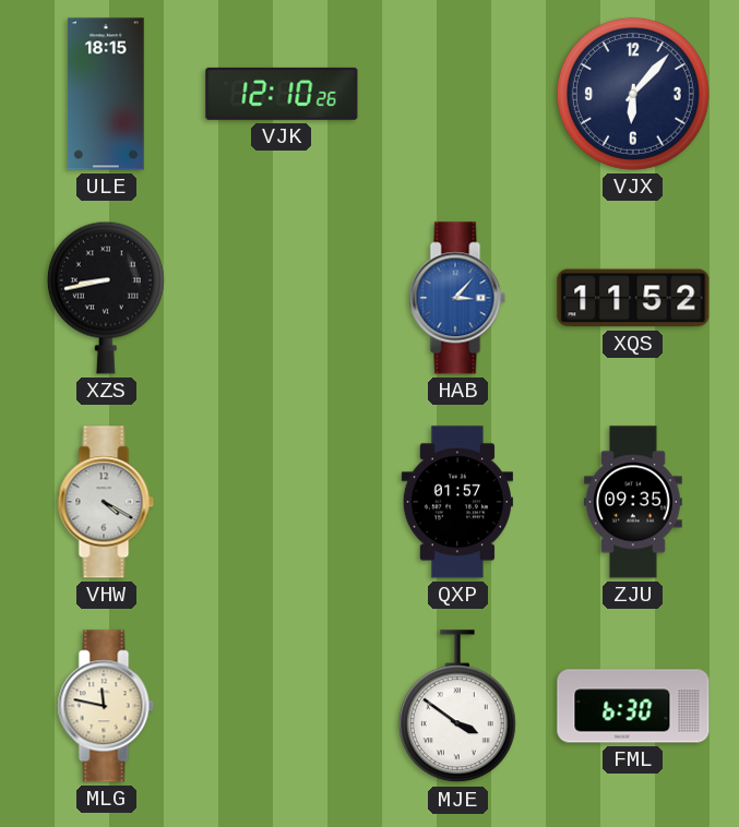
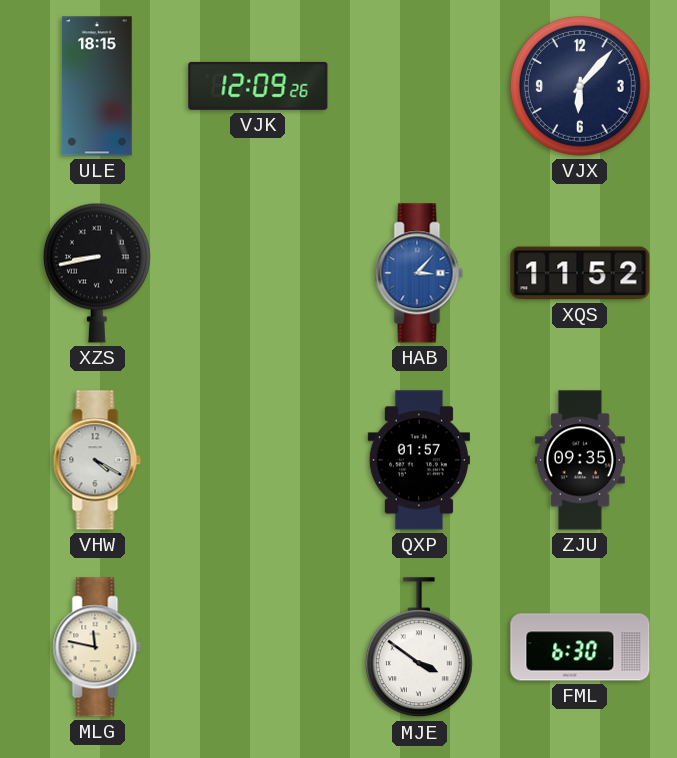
VJK: 12:10 -> 12:09
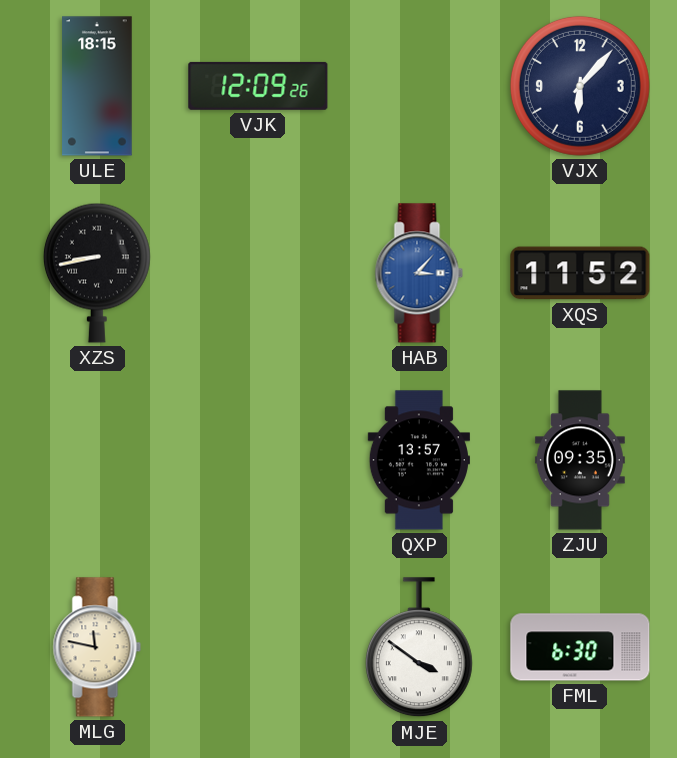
VHW: 4:20 -> none
QXP: 01:57 -> 13:57
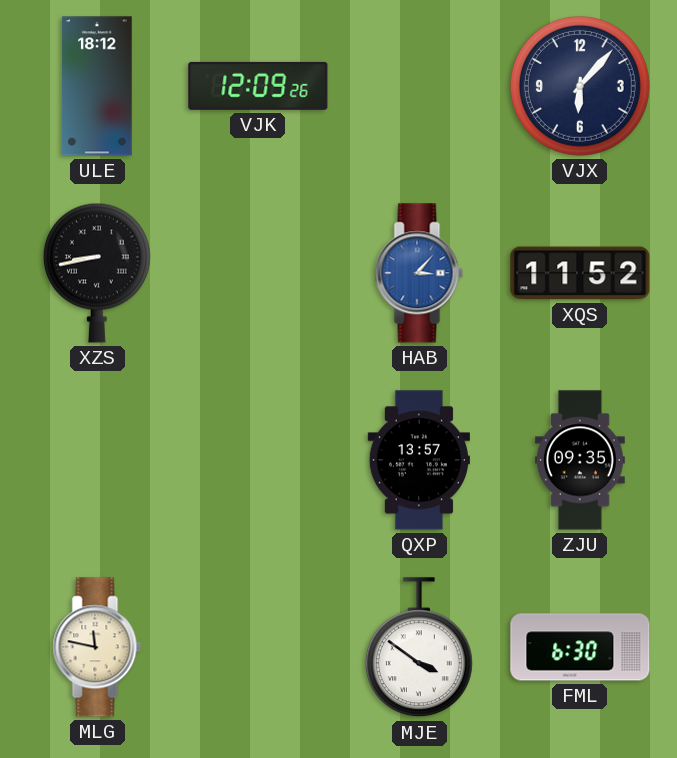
ULE: 18:15 -> 18:12
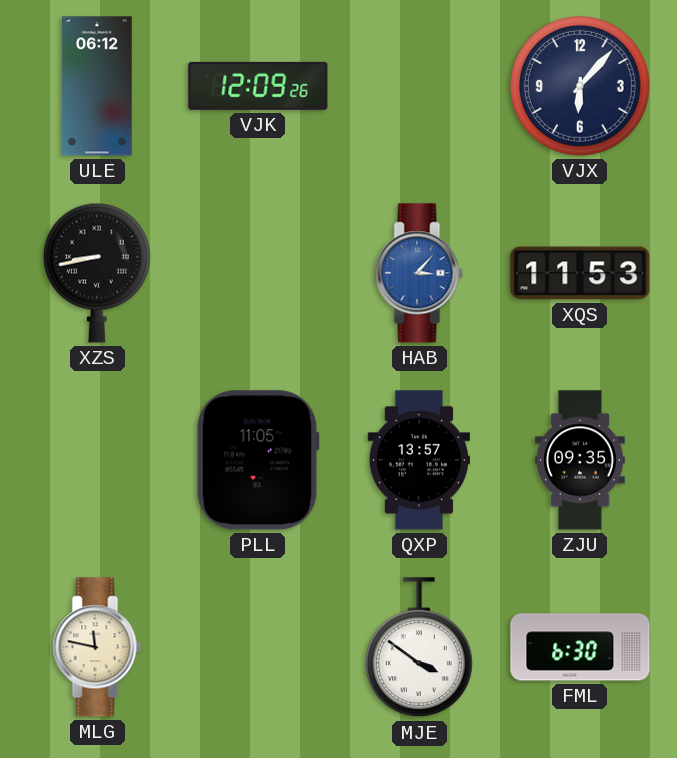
ULE: 18:12 -> 06:12
XQS: 11:52 -> 11:53
PLL: none -> 11:05
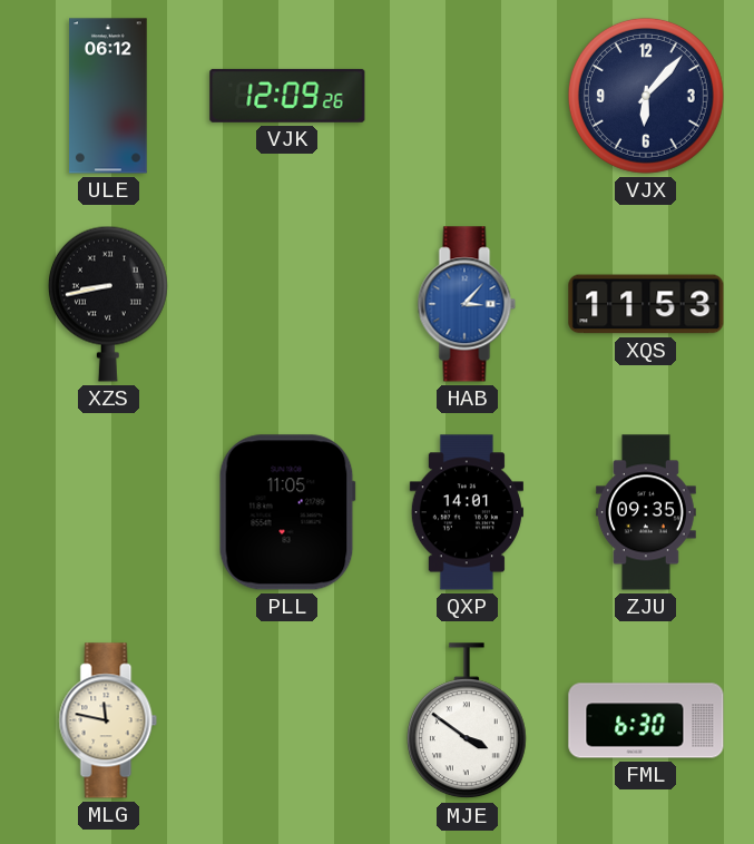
QXP: 13:57 -> 14:01
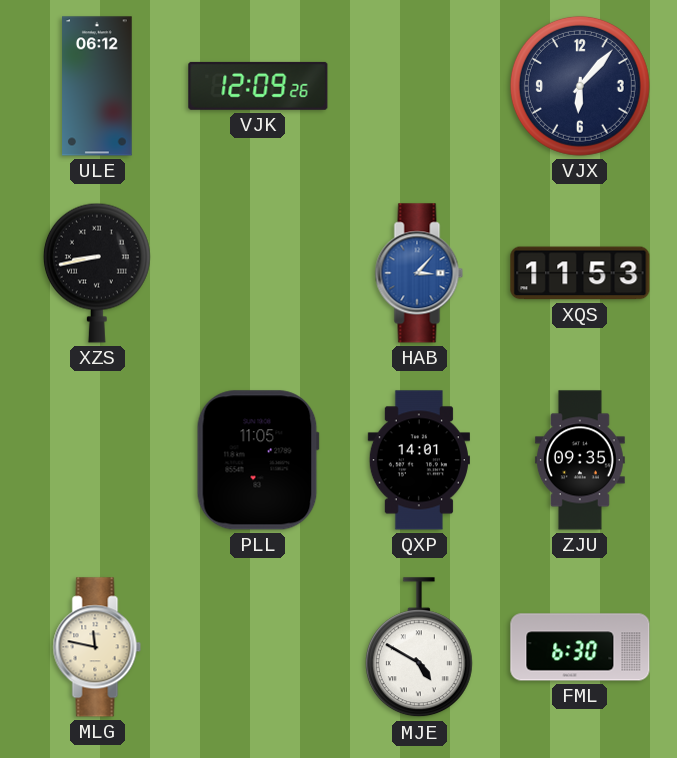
MJE: 3:51 -> 4:50
